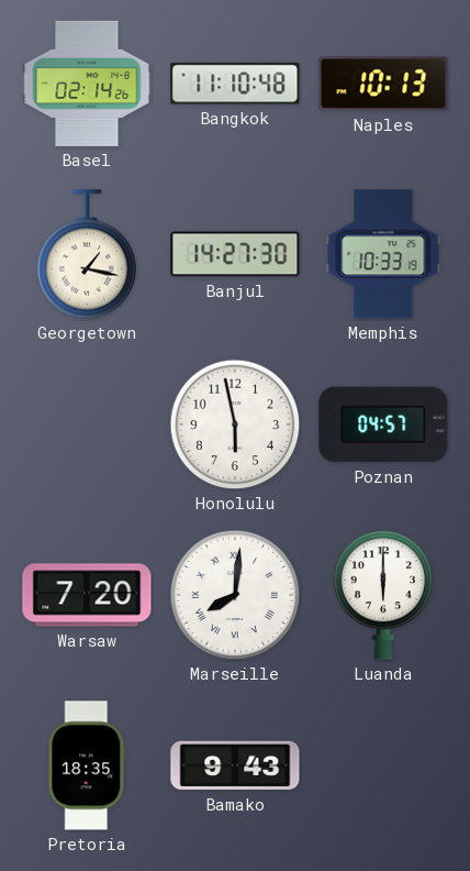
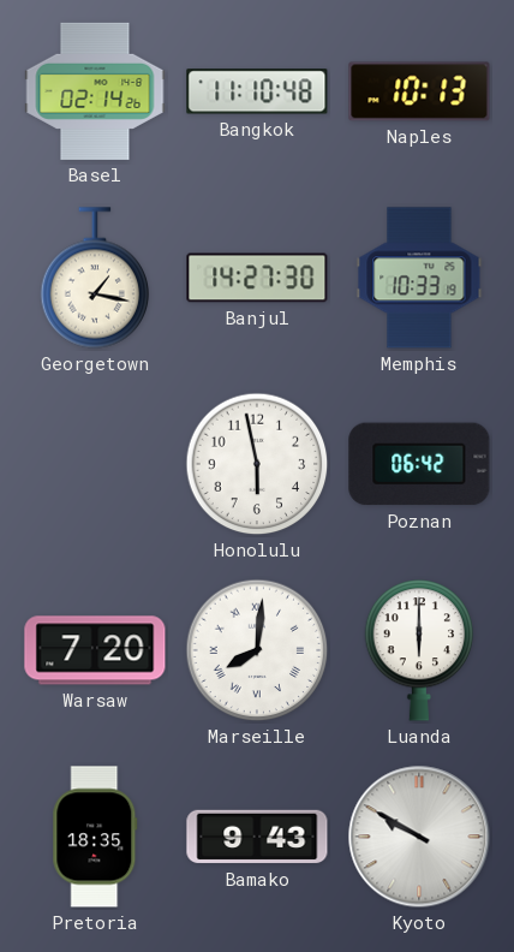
Poznan: 04:57 -> 06:42
Kyoto: none -> 9:50
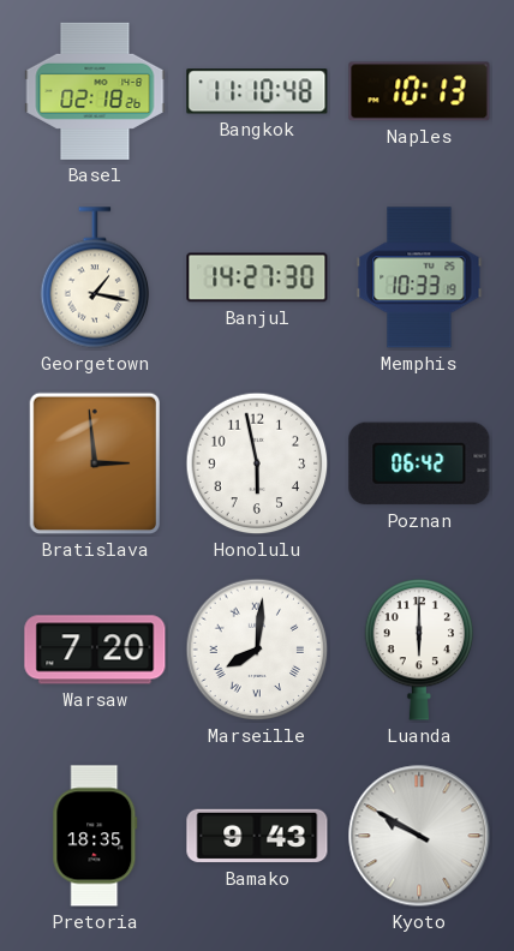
Basel: 02:14 -> 02:18
Bratislava: none -> 2:59
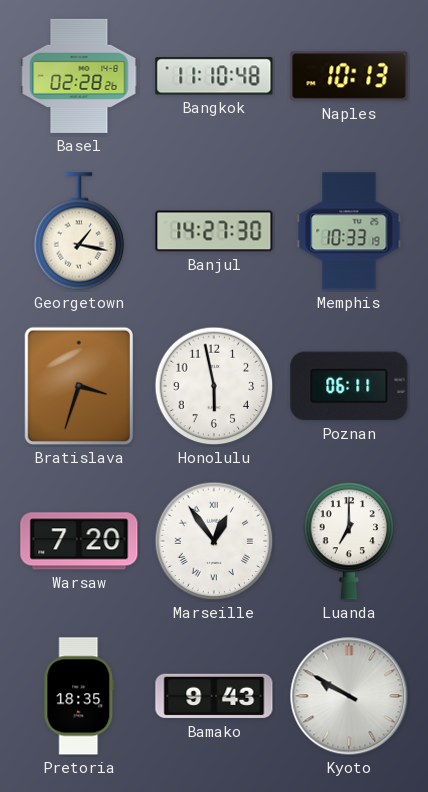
Basel: 02:18 -> 02:28
Bratislava: 2:59 -> 3:33
Poznan: 06:42 -> 06:11
Marseille: 8:01 -> 12:54
Luanda: 6:00 -> 7:00
